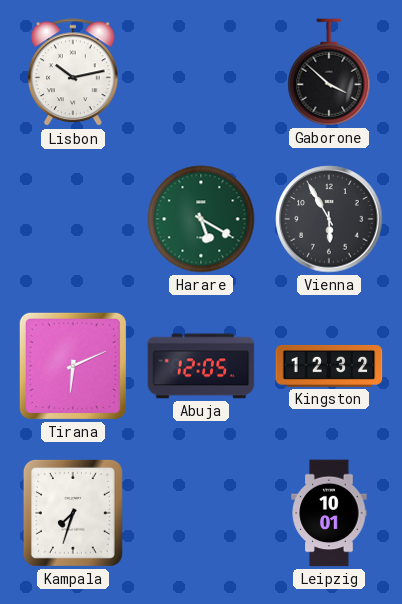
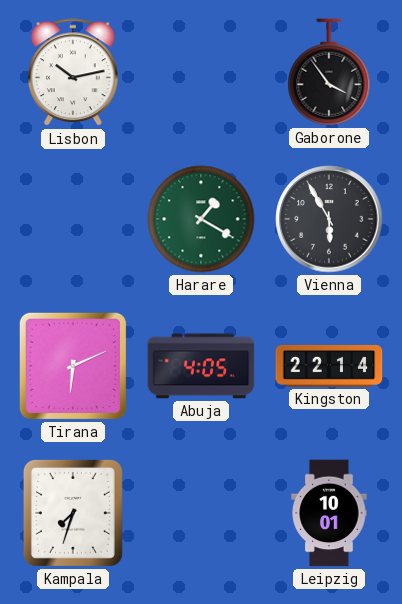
Gaborone: 3:52 -> 3:54
Harare: 5:20 -> 1:20
Abuja: 12:05 -> 4:05
Kingston: 12:32 -> 22:14
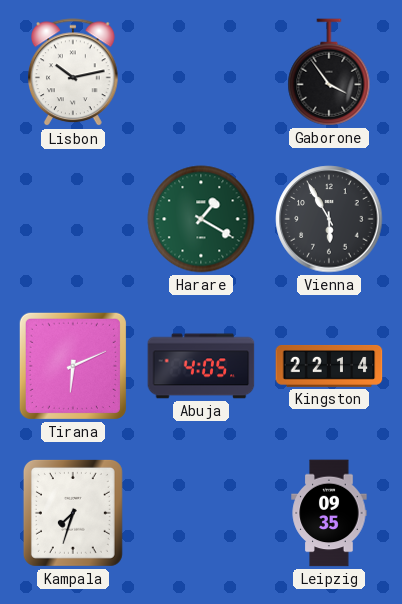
Leipzig: 10:01 -> 09:35
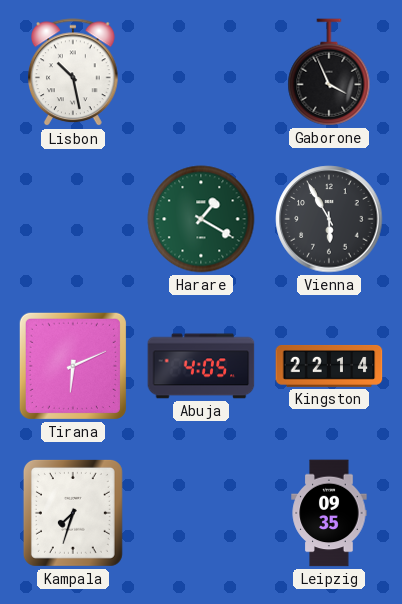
Lisbon: 10:13 -> 10:28
Gaborone: 3:54 -> 3:56
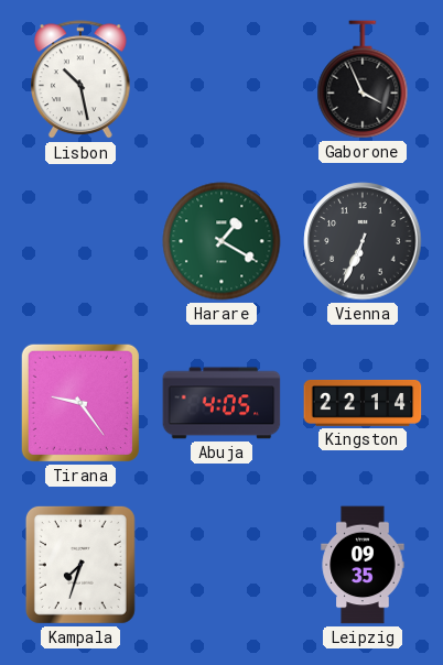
Vienna: 5:55 -> 6:34
Tirana: 6:11 -> 9:24
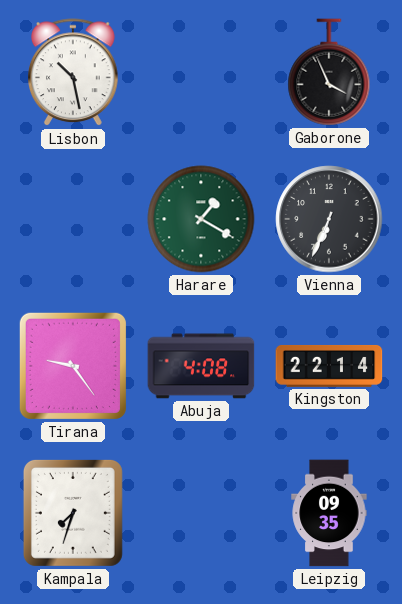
Abuja: 4:05 -> 4:08
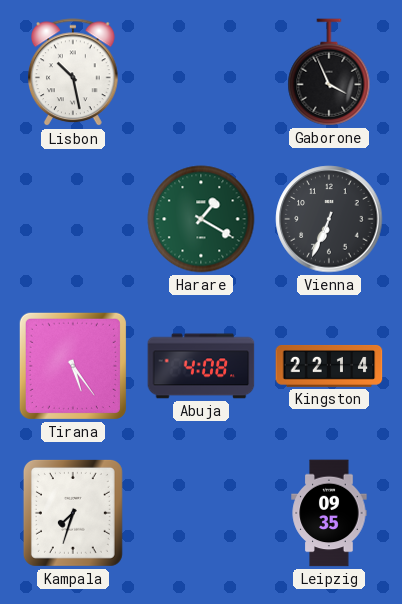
Tirana: 9:24 -> 5:24
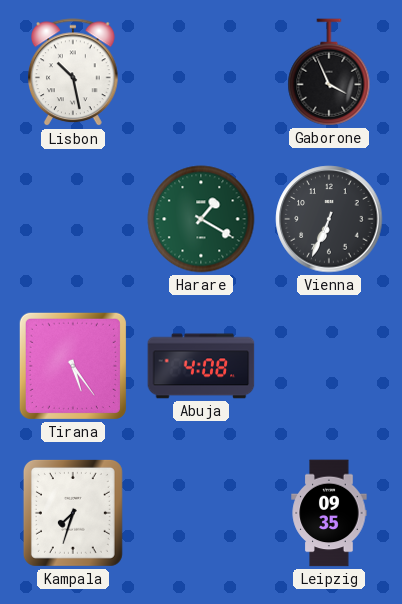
Kingston: 22:14 -> none
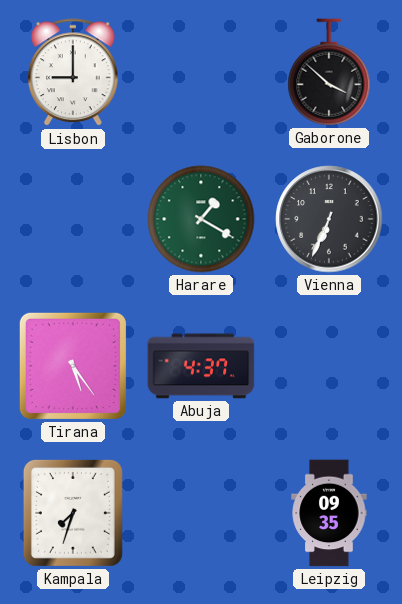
Lisbon: 10:28 -> 9:00
Gaborone: 3:56 -> 3:52
Abuja: 4:08 -> 4:37
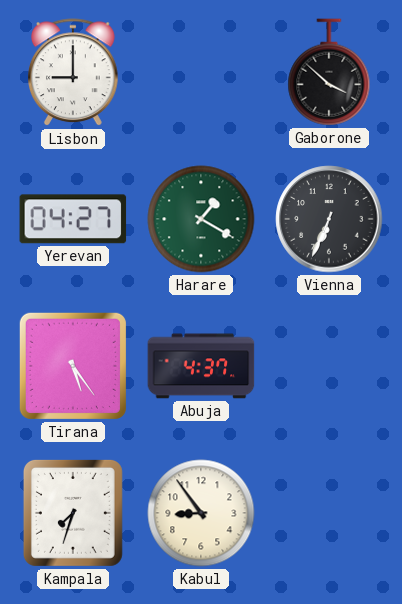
Yerevan: none -> 04:27
Kabul: none -> 8:54
Leipzig: 09:35 -> none
